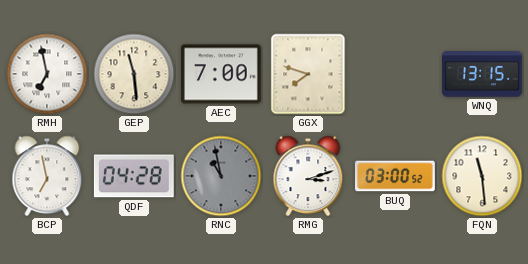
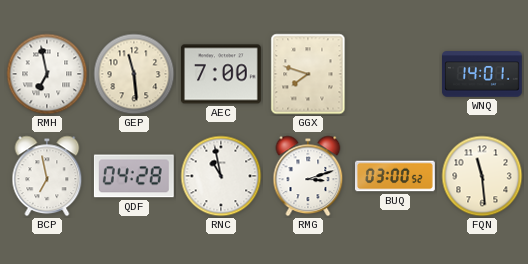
WNQ: 13:15 -> 14:01
RNC dial: grey -> white
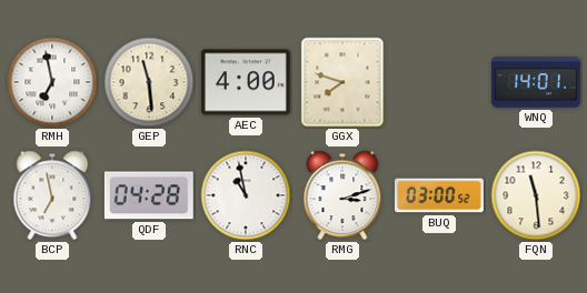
AEC: 7:00 -> 4:00
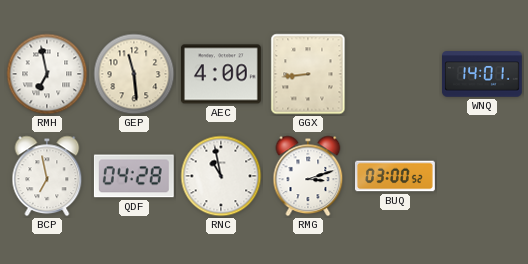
GGX: 7:48 -> 8:44
FQN: 11:29 -> none
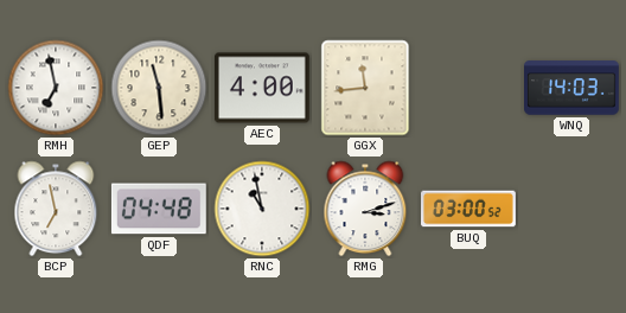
GGX: 8:44 -> 11:44
WNQ: 14:01 -> 14:03
QDF: 04:28 -> 04:48
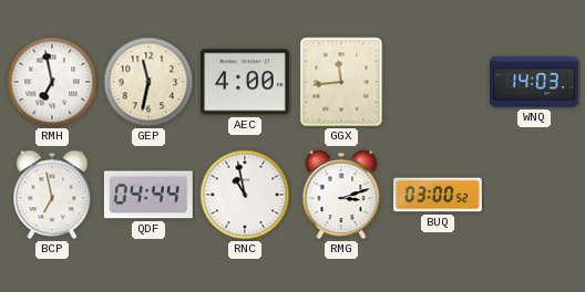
GEP: 11:29 -> 11:32
QDF: 04:48 -> 04:44
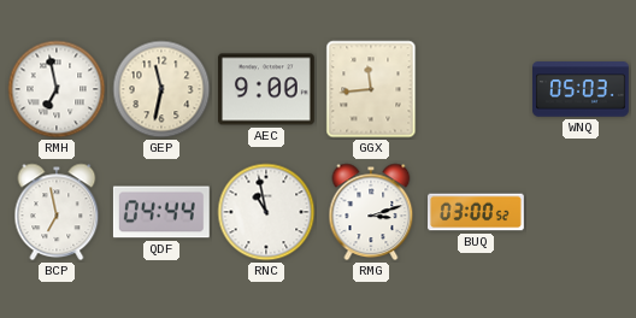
AEC: 4:00 -> 9:00
WNQ: 14:03 -> 05:03
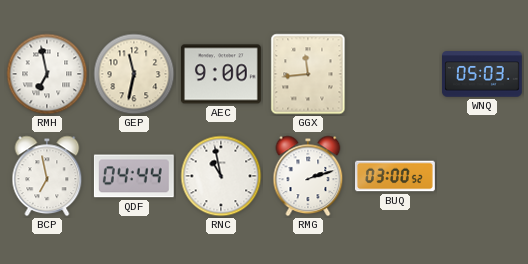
RMG: 3:12 -> 2:12
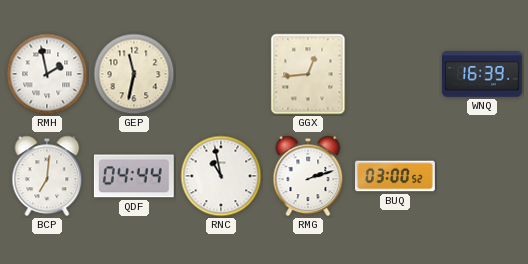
RMH: 6:58 -> 1:58
AEC: 9:00 -> none
GGX: 11:44 -> 12:44
WNQ: 05:03 -> 16:39
BCP: 6:58 -> 7:01
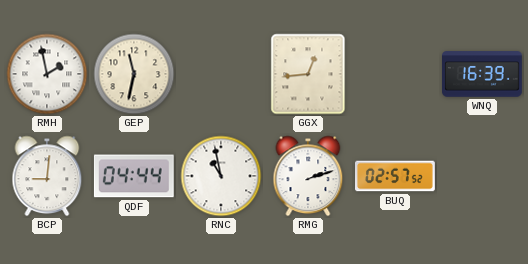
BCP: 7:01 -> 9:01
BUQ: 03:00 -> 02:57
